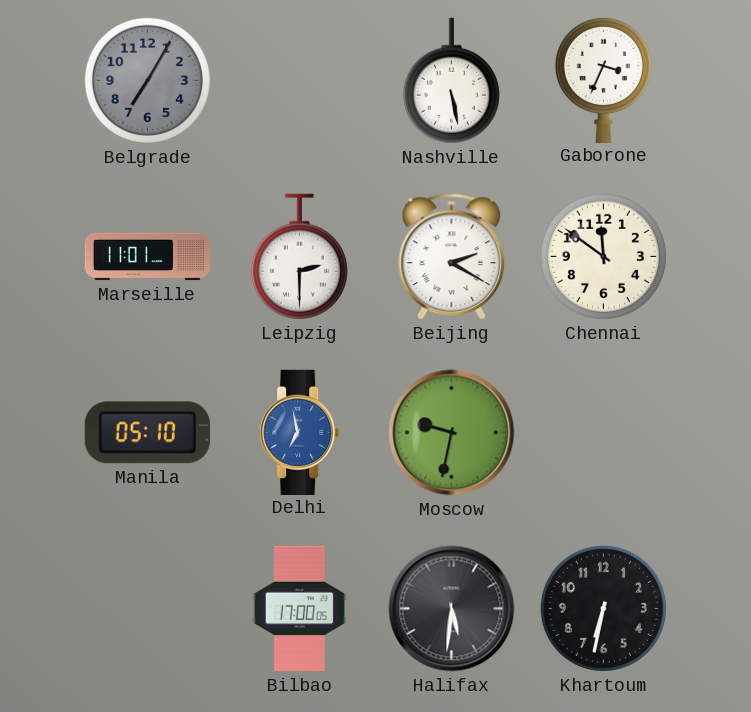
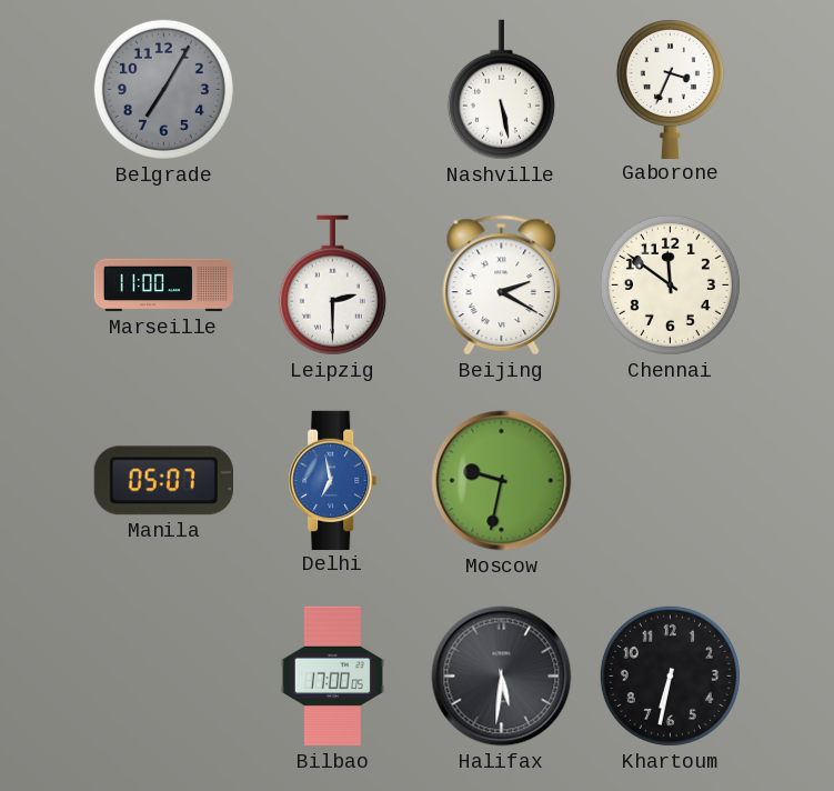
Marseille: 11:01 -> 11:00
Manila: 05:10 -> 05:07
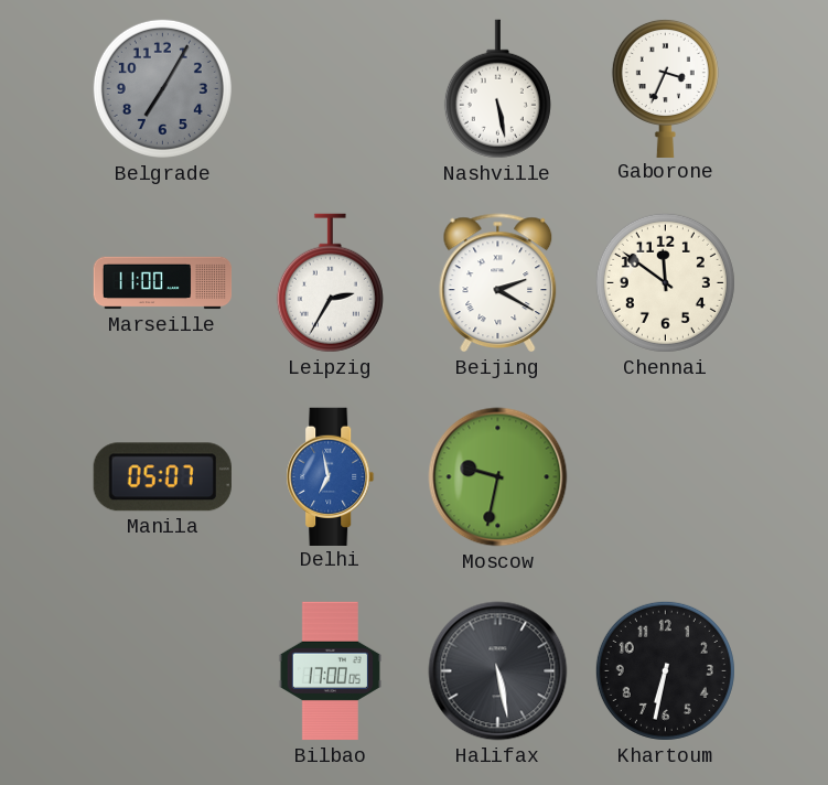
Leipzig: 2:30 -> 2:35
Halifax: 5:31 -> 5:28
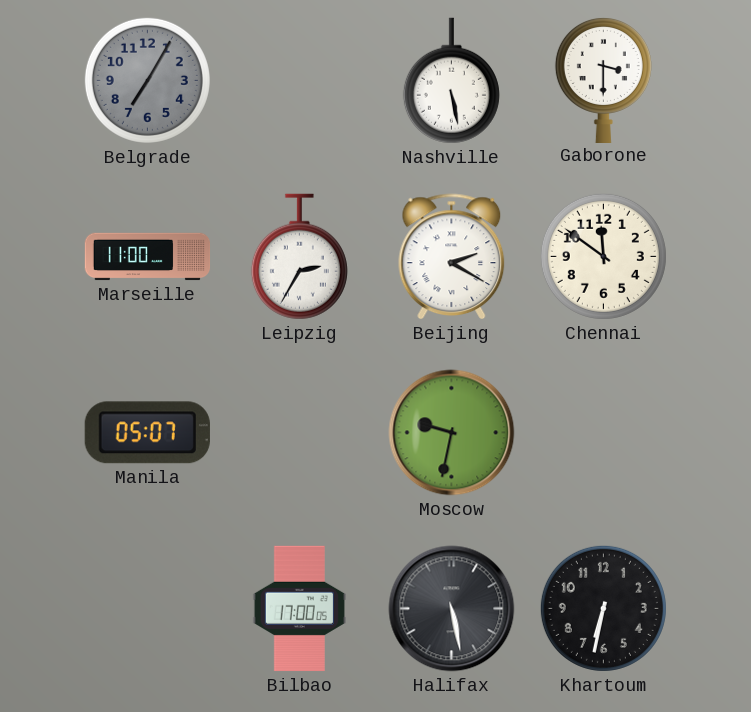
Gaborone: 3:34 -> 3:30
Delhi: 6:58 -> none
